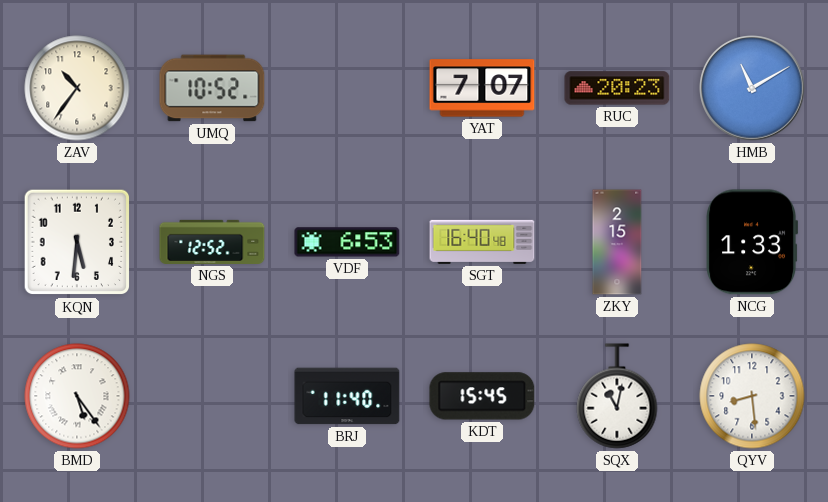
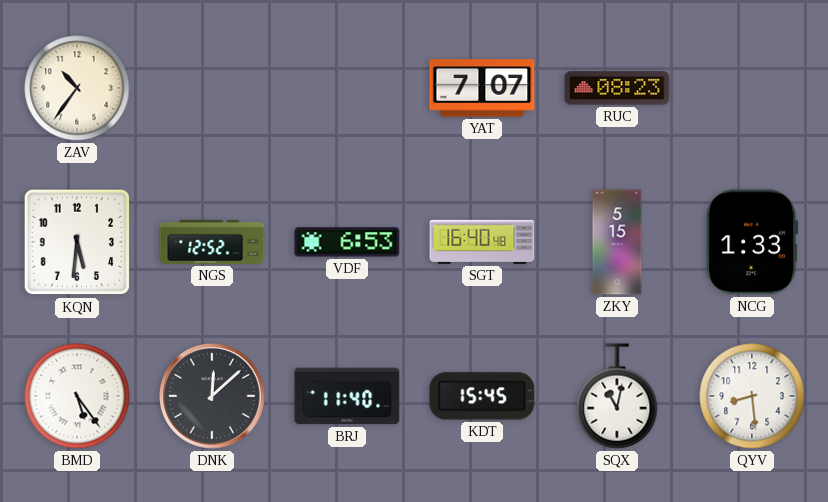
UMQ: 10:52 -> none
RUC: 20:23 -> 08:23
HMB: 11:10 -> none
ZKY: 2:15 -> 5:15
DNK: none -> 12:08
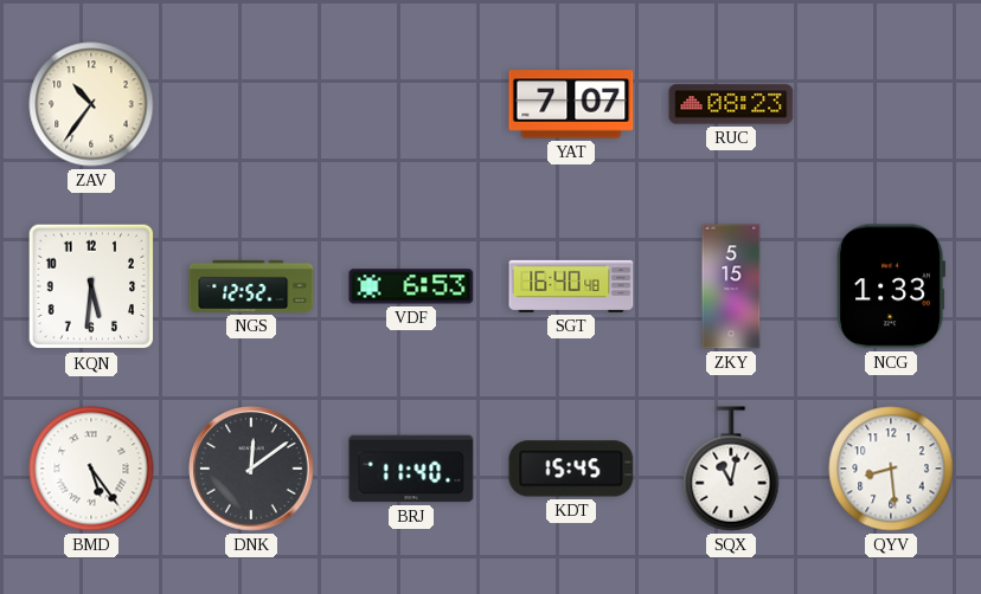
DNK: 12:08 -> 12:09
